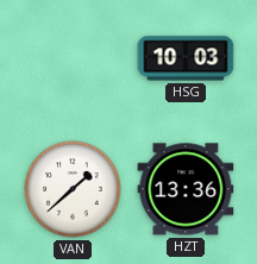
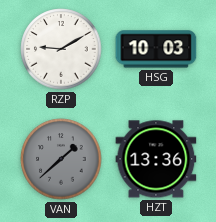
RZP: none -> 9:10
VAN dial: white -> grey
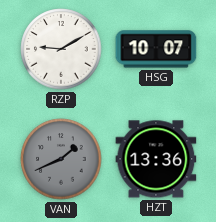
HSG: 10:03 -> 10:07
VAN: 1:38 -> 1:41
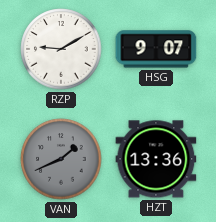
HSG: 10:07 -> 9:07
